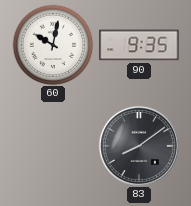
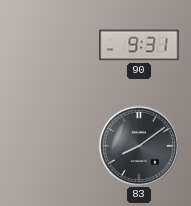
60: 10:02 -> none
90: 9:35 -> 9:31
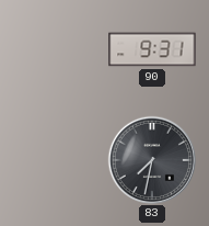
83: 8:09 -> 7:32
